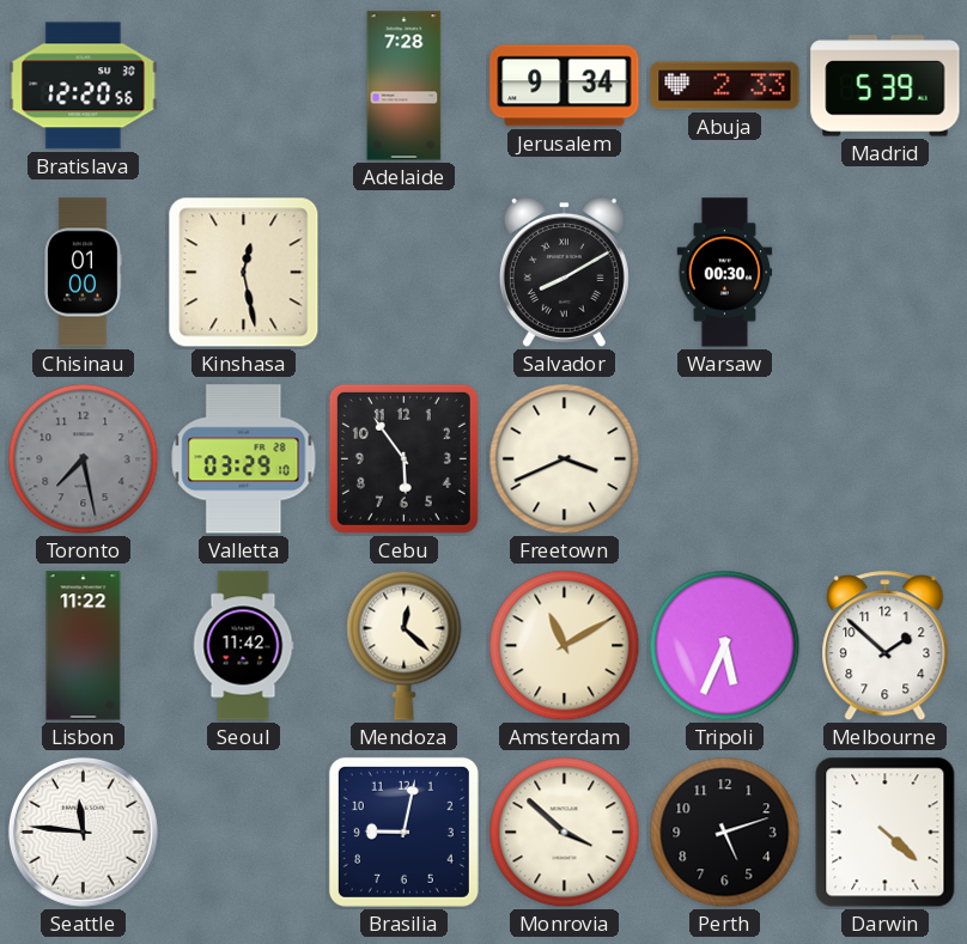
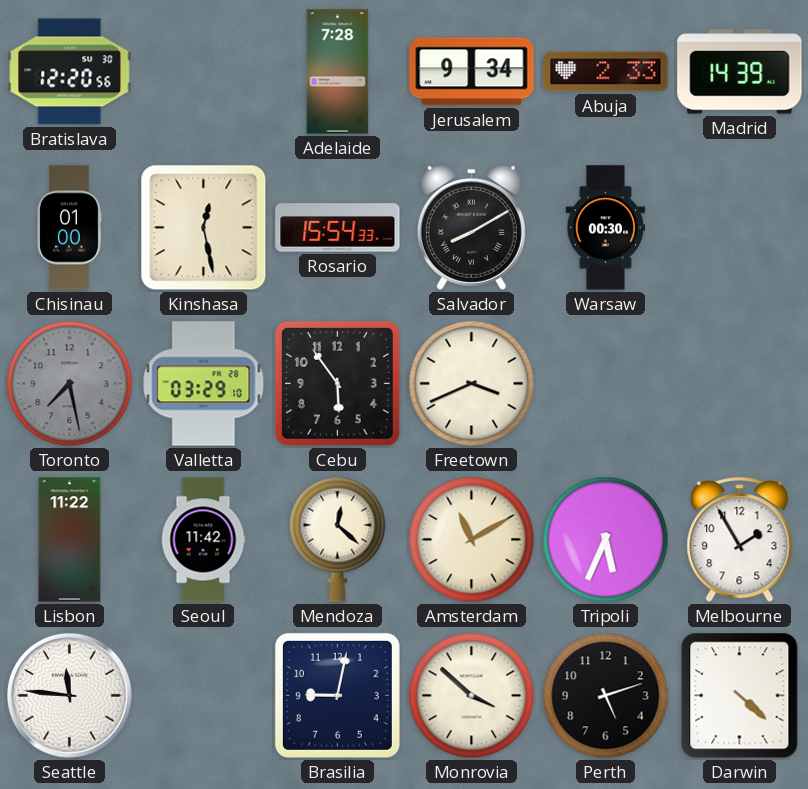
Madrid: 5:39 -> 14:39
Rosario: none -> 15:54
Melbourne: 1:52 -> 1:55
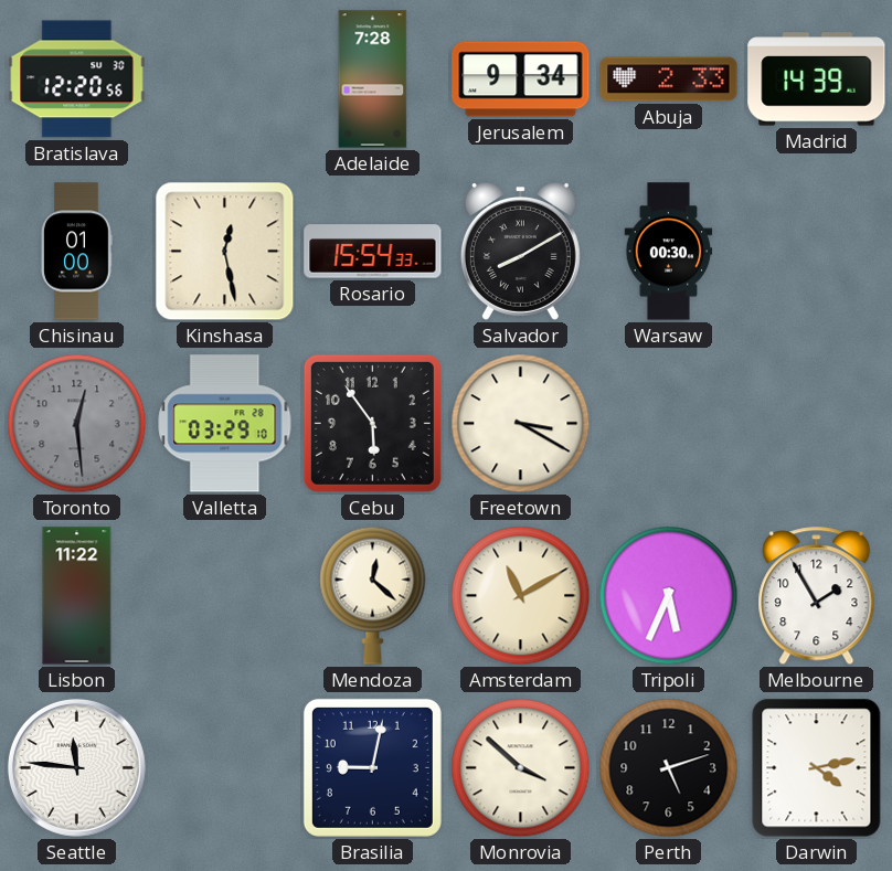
Toronto: 7:28 -> 12:29
Freetown: 3:41 -> 3:20
Seoul: 11:42 -> none
Darwin: 4:22 -> 4:13
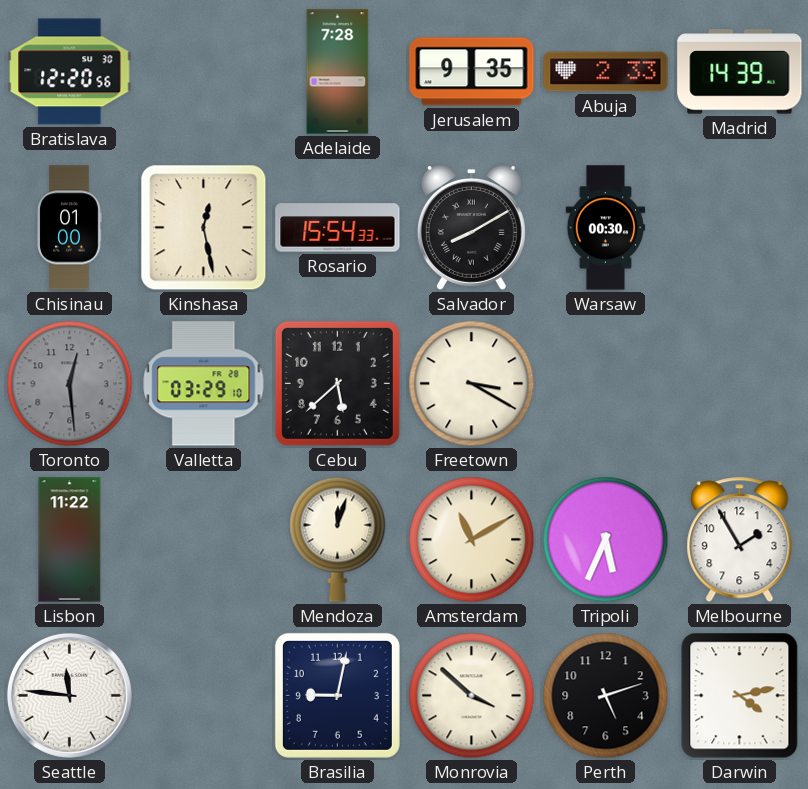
Jerusalem: 9:34 -> 9:35
Cebu: 5:54 -> 5:38
Mendoza: 12:22 -> 12:03
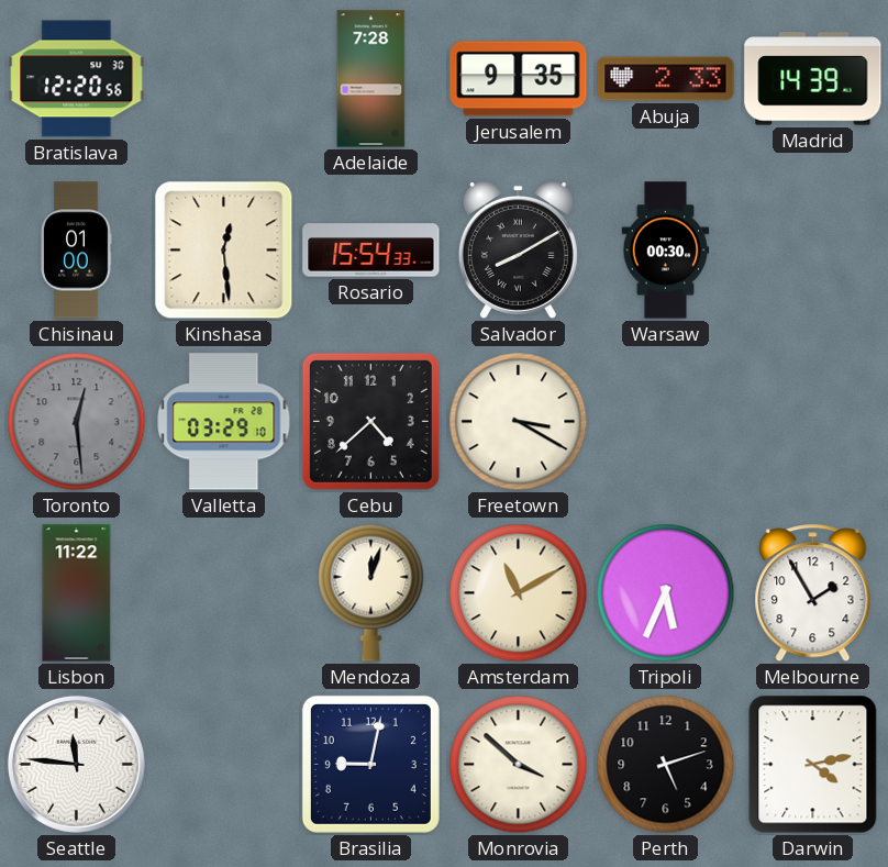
Kinshasa: 12:28 -> 12:29
Cebu: 5:38 -> 4:38
